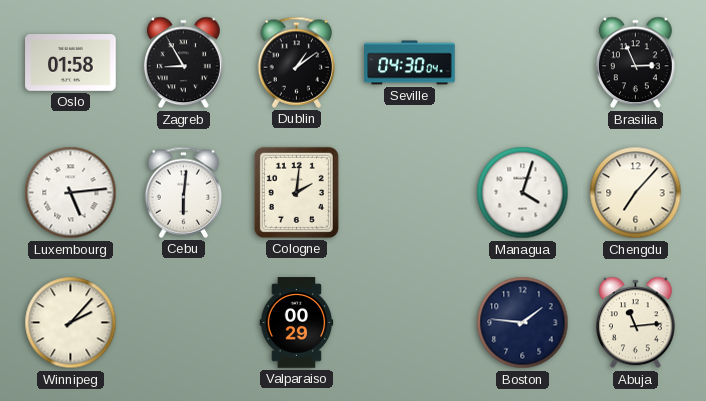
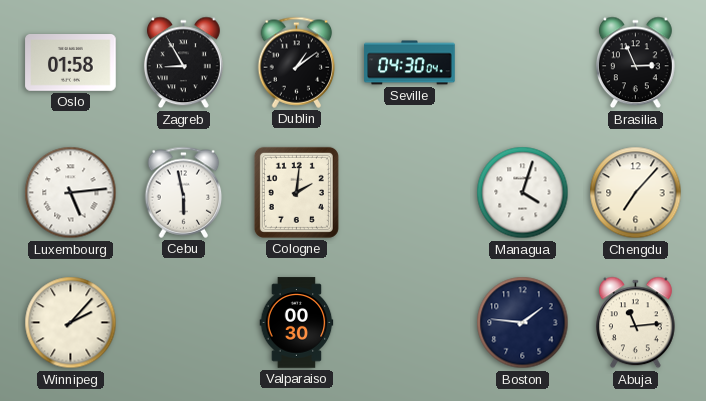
Cebu: 6:01 -> 5:58
Valparaiso: 00:29 -> 00:30
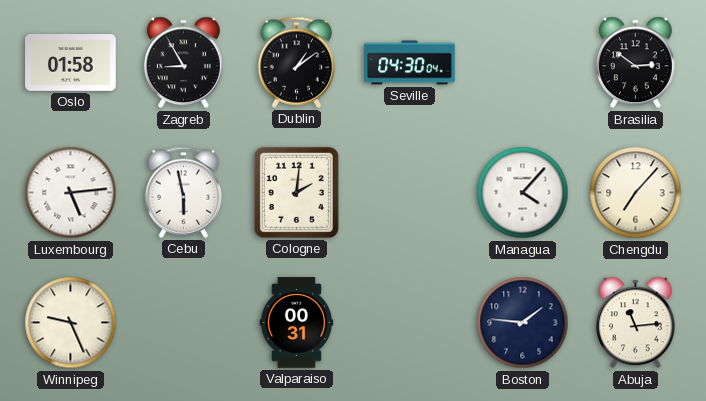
Brasilia: 2:56 -> 2:51
Managua: 4:03 -> 4:07
Winnipeg: 2:07 -> 9:26
Valparaiso: 00:30 -> 00:31
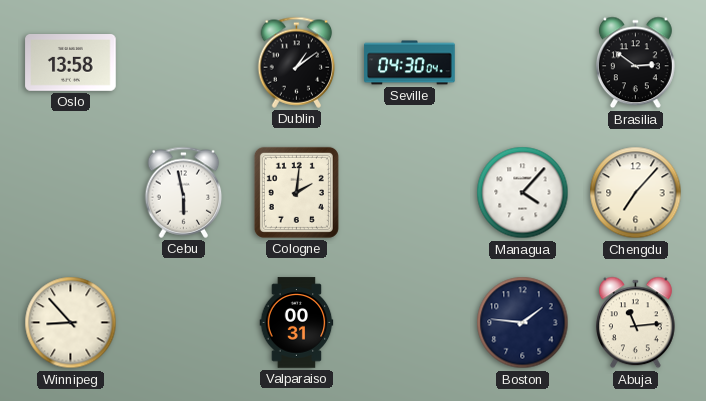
Oslo: 01:58 -> 13:58
Zagreb: 8:55 -> none
Luxembourg: 5:14 -> none
Winnipeg: 9:26 -> 8:53
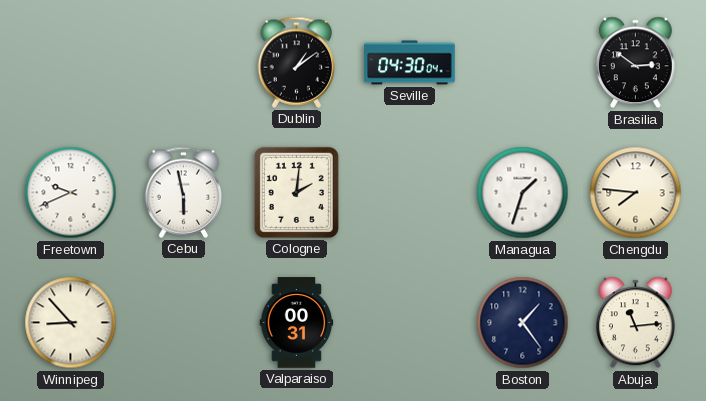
Oslo: 13:58 -> none
Freetown: none -> 9:41
Managua: 4:07 -> 1:33
Chengdu: 7:07 -> 7:46
Boston: 1:46 -> 1:24
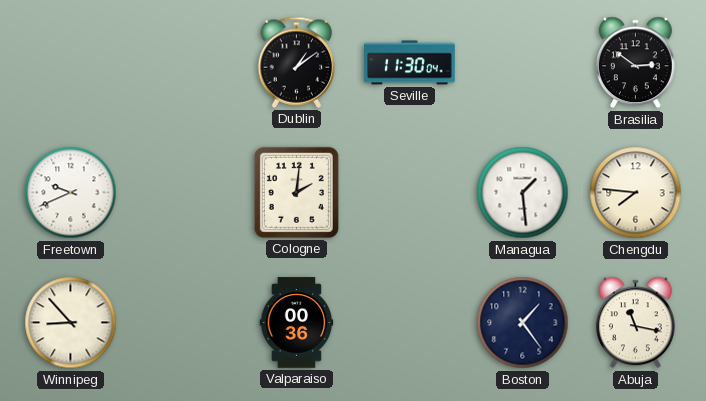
Seville: 04:30 -> 11:30
Cebu: 5:58 -> none
Managua: 1:33 -> 1:29
Valparaiso: 00:31 -> 00:36
Abuja: 11:14 -> 11:17
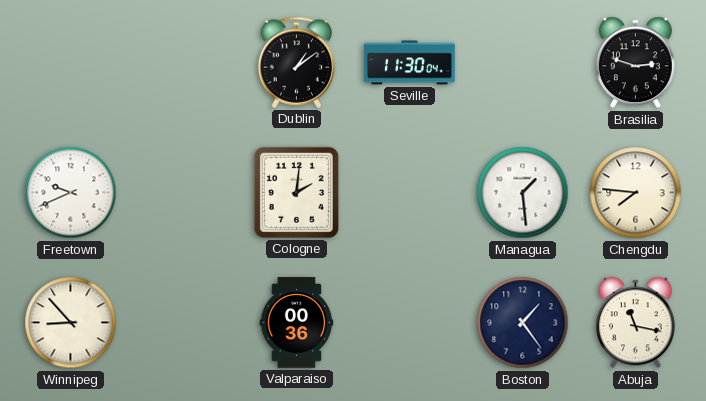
Brasilia: 2:51 -> 2:48
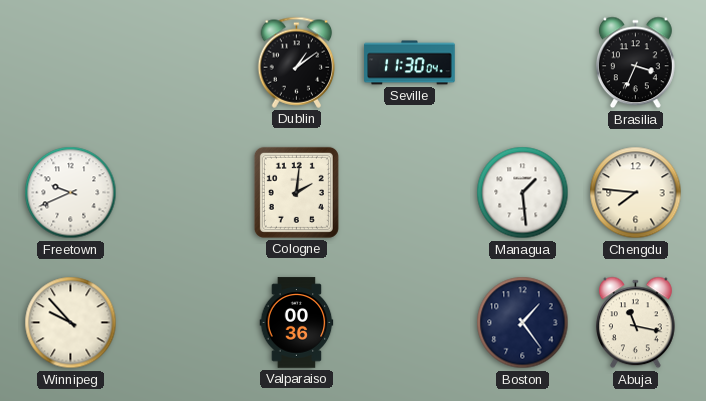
Brasilia: 2:48 -> 3:34
Winnipeg: 8:53 -> 9:53
